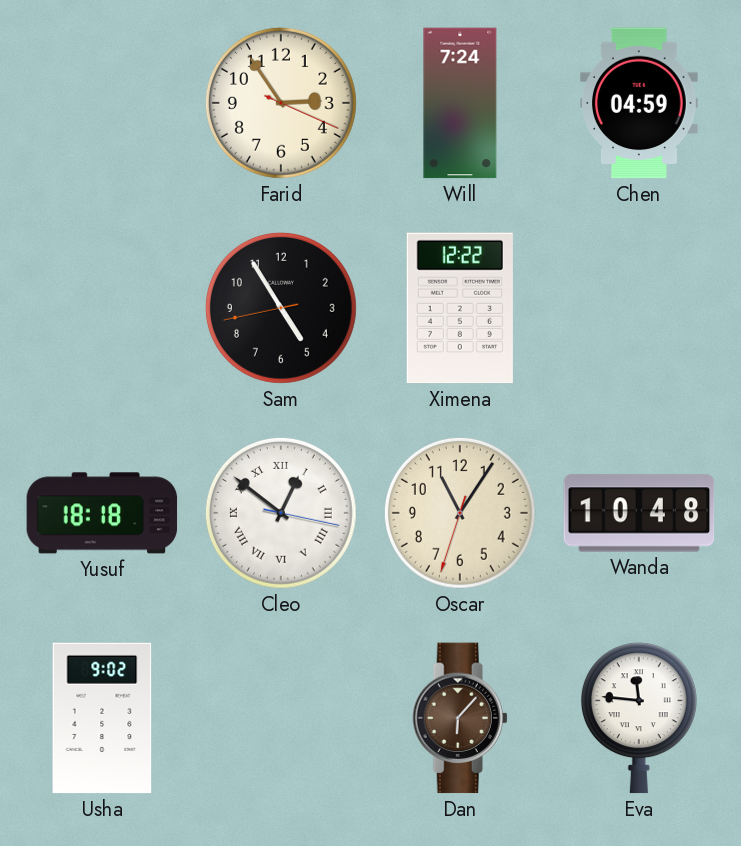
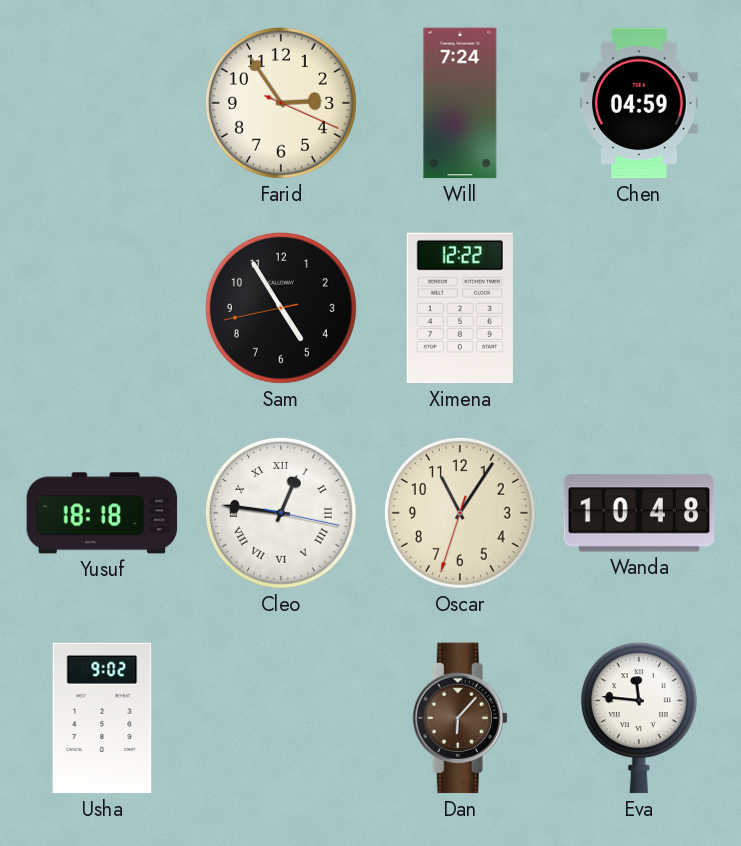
Cleo: 12:51 -> 12:46
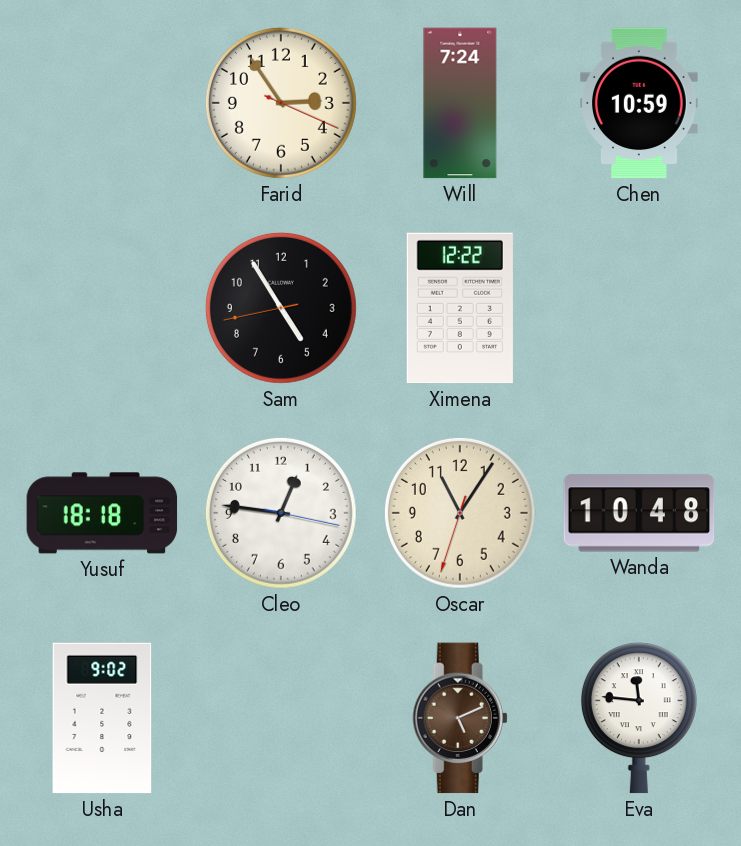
Chen: 04:59 -> 10:59
Cleo numerals: Roman -> Arabic
Dan: 6:07 -> 5:11
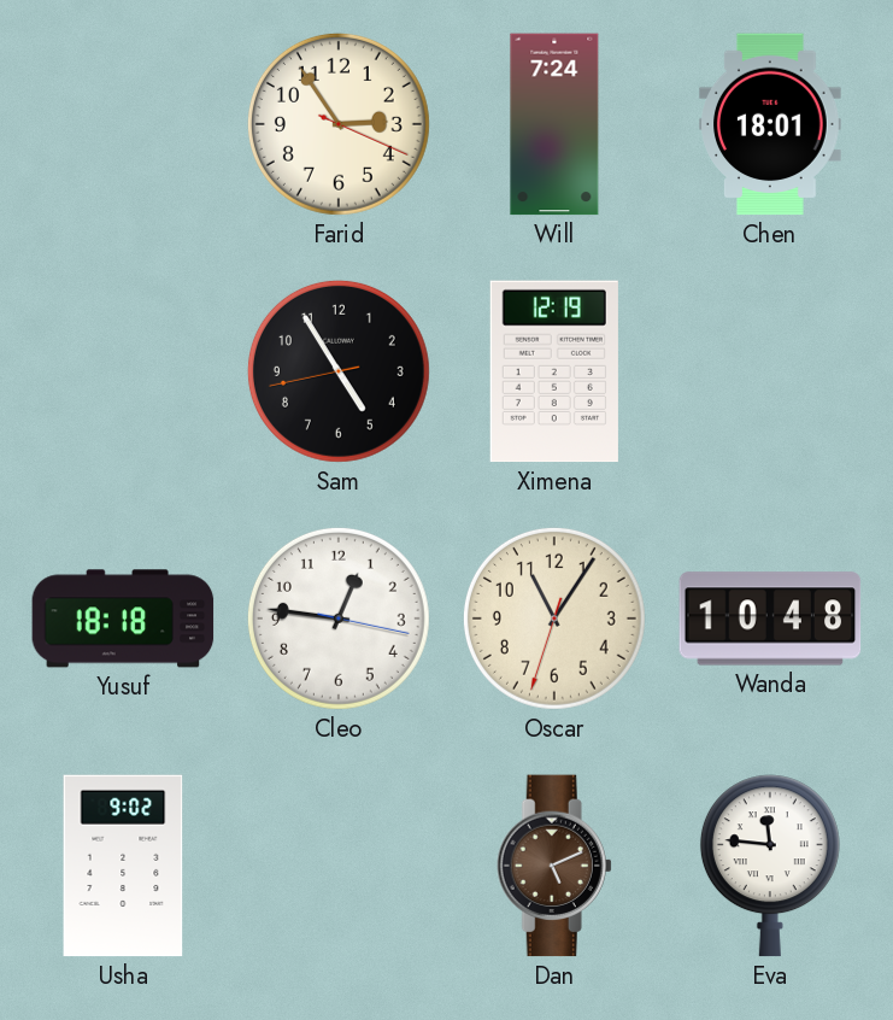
Chen: 10:59 -> 18:01
Ximena: 12:22 -> 12:19
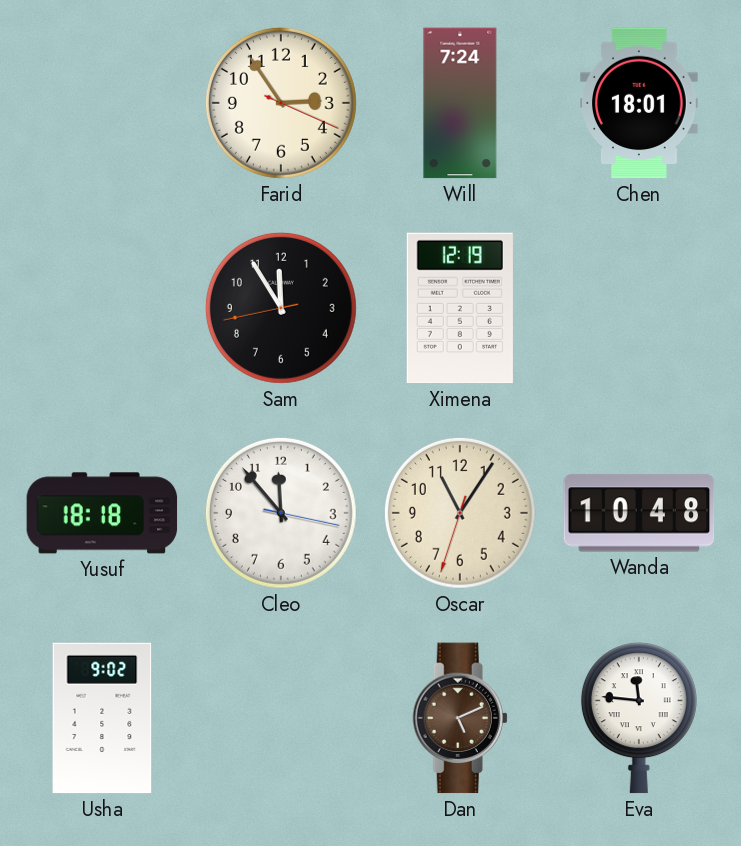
Sam: 4:54 -> 11:54
Cleo: 12:46 -> 11:53
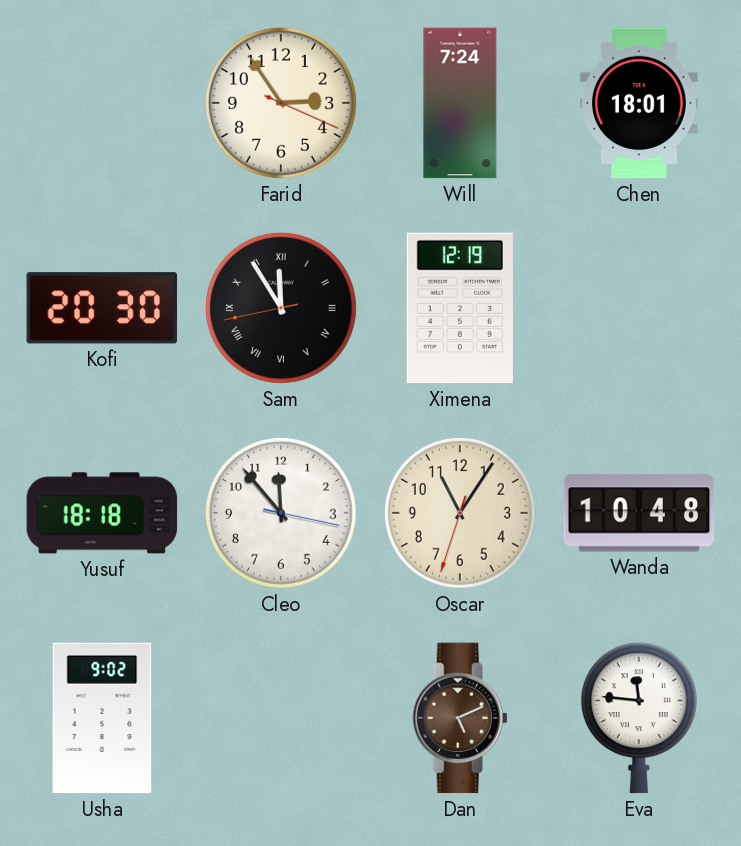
Kofi: none -> 20:30
Sam numerals: Arabic -> Roman
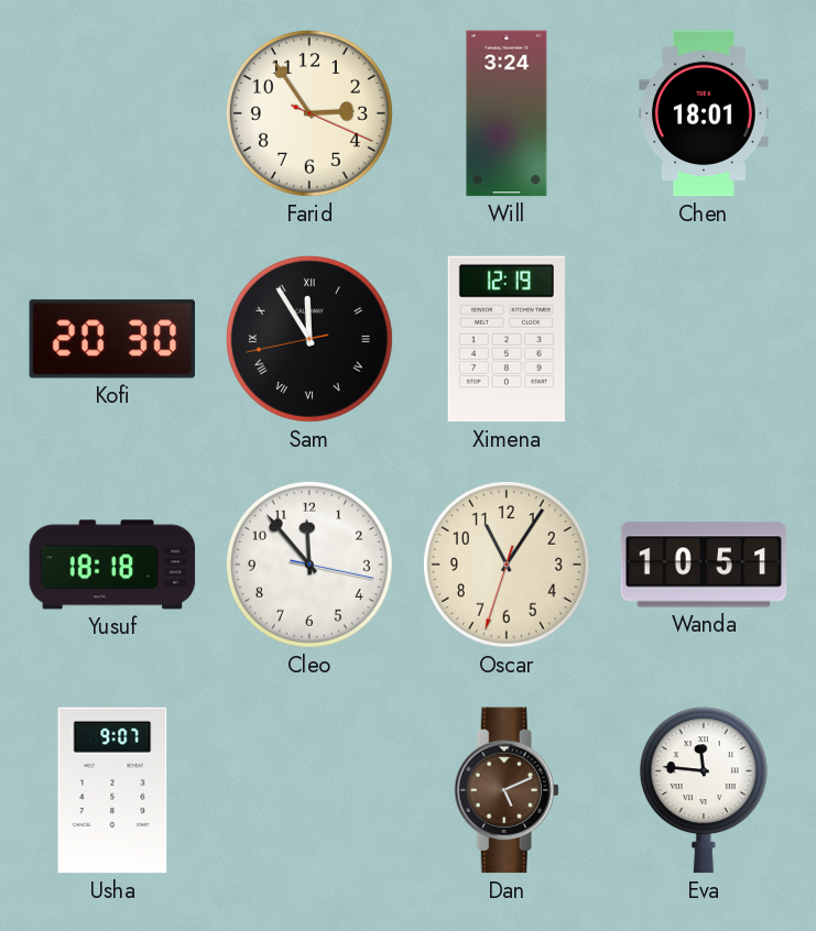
Will: 7:24 -> 3:24
Wanda: 10:48 -> 10:51
Usha: 9:02 -> 9:07
